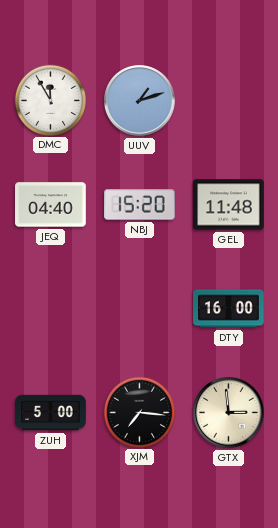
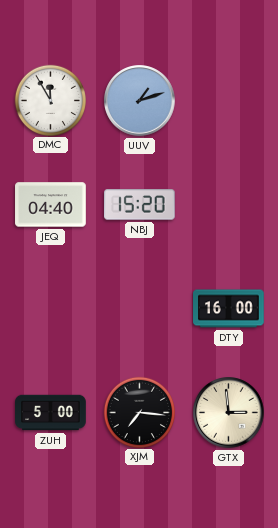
GEL: 11:48 -> none
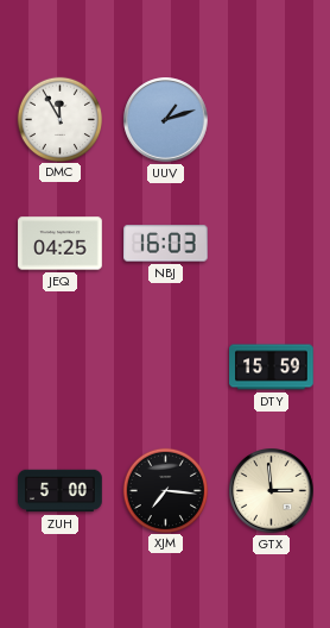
JEQ: 04:40 -> 04:25
NBJ: 15:20 -> 16:03
DTY: 16:00 -> 15:59
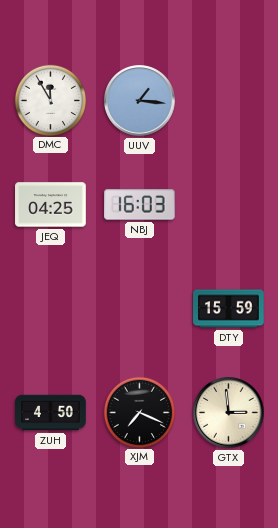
UUV: 1:12 -> 1:16
ZUH: 5:00 -> 4:50
XJM: 7:16 -> 7:19
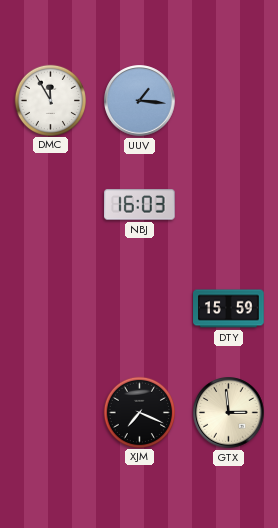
JEQ: 04:25 -> none
ZUH: 4:50 -> none
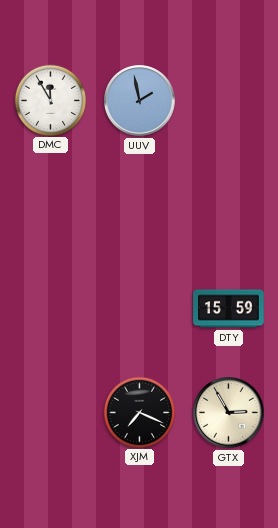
UUV: 1:16 -> 1:58
NBJ: 16:03 -> none
GTX: 2:59 -> 2:55
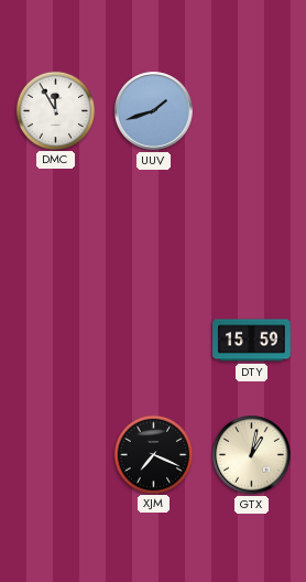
UUV: 1:58 -> 1:42
GTX: 2:55 -> 1:02
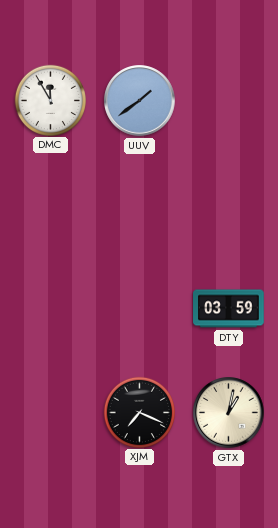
UUV: 1:42 -> 1:39
DTY: 15:59 -> 03:59
